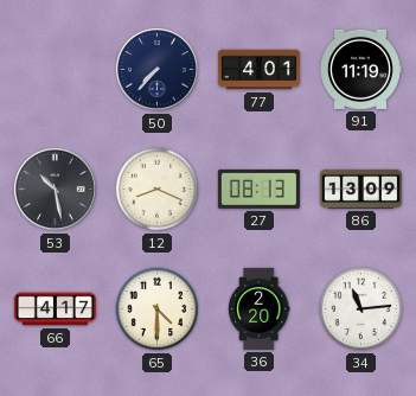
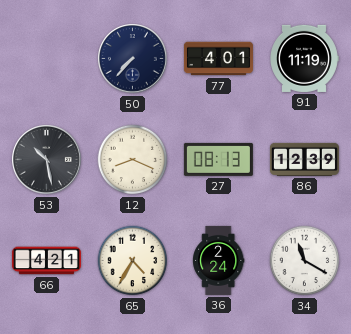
86: 13:09 -> 12:39
66: 4:17 -> 4:21
65: 4:30 -> 4:35
36: 2:20 -> 2:24
34: 11:14 -> 11:20
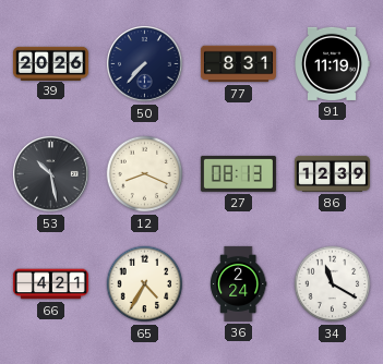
39: none -> 20:26
77: 4:01 -> 8:31
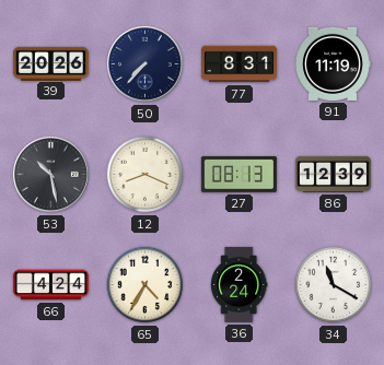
66: 4:21 -> 4:24
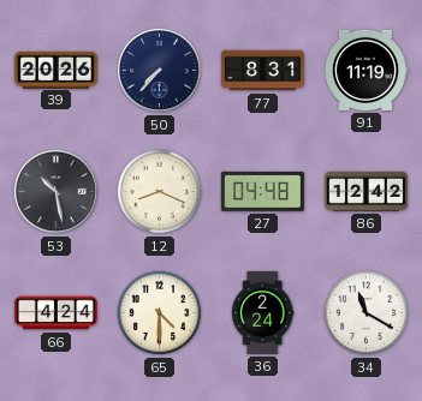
27: 08:13 -> 04:48
86: 12:39 -> 12:42
65: 4:35 -> 4:30
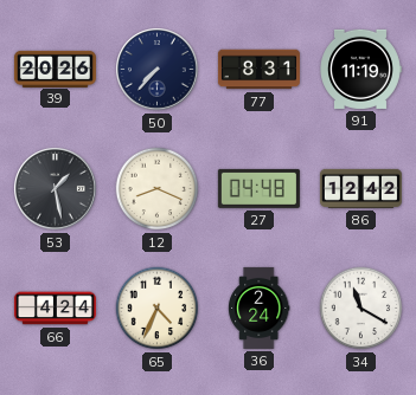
53: 10:28 -> 1:28
65: 4:30 -> 4:34
